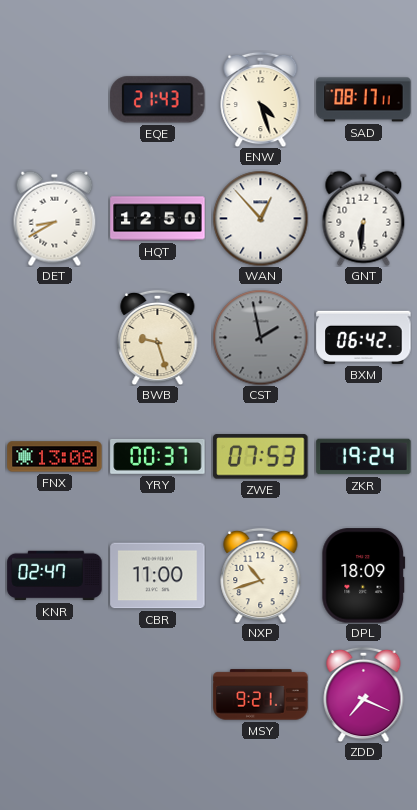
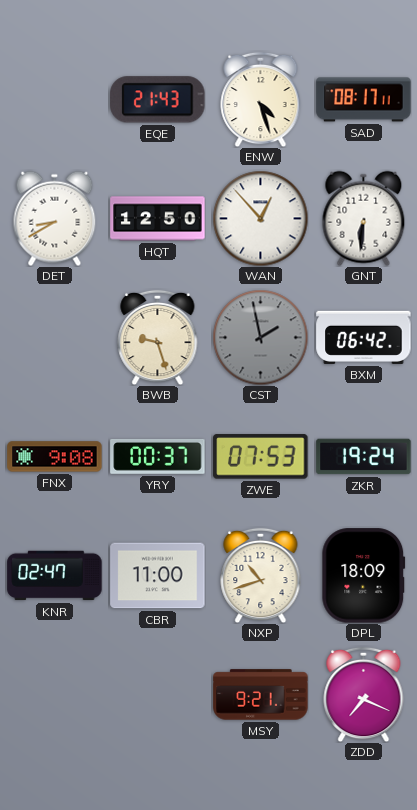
FNX: 13:08 -> 9:08
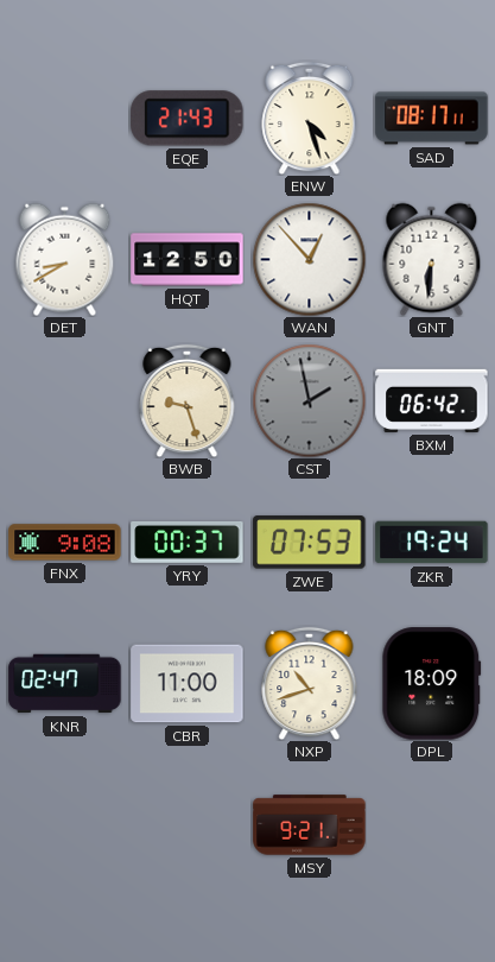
ZDD: 7:19 -> none
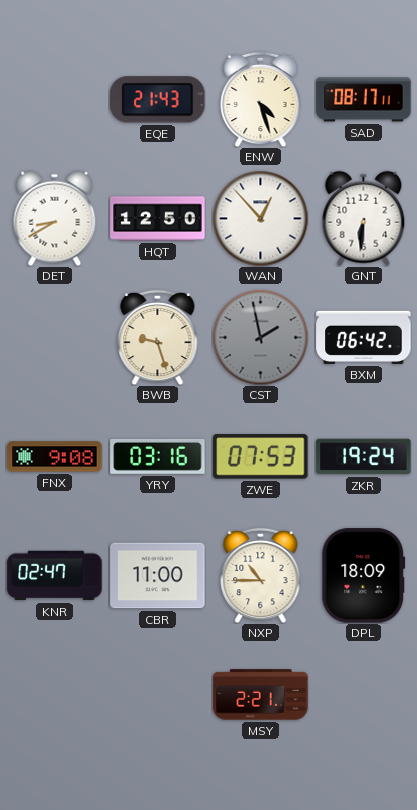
YRY: 00:37 -> 03:16
NXP: 10:42 -> 10:45
MSY: 9:21 -> 2:21
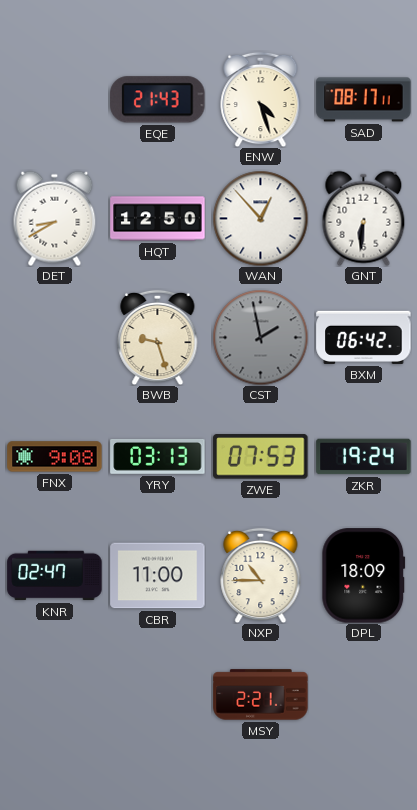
YRY: 03:16 -> 03:13
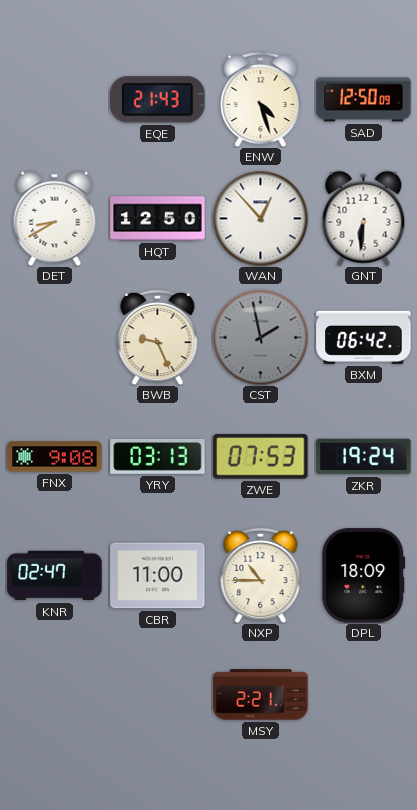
SAD: 08:17 -> 12:50
BWB: 9:27 -> 9:26
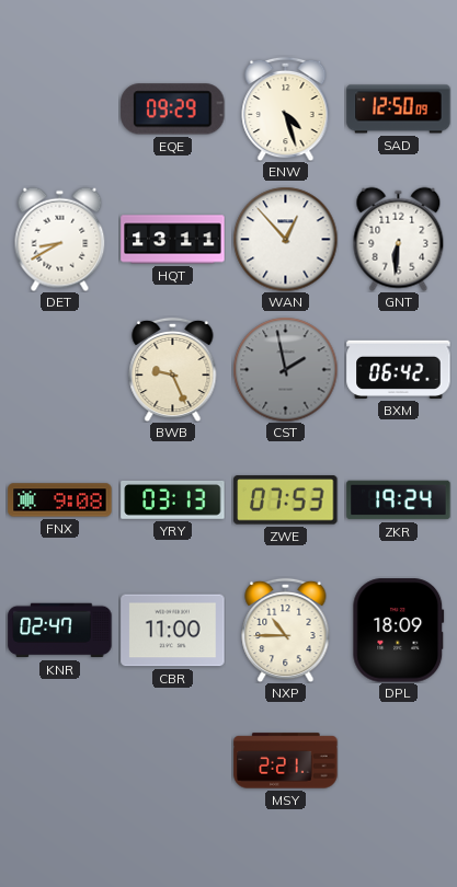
EQE: 21:43 -> 09:29
HQT: 12:50 -> 13:11
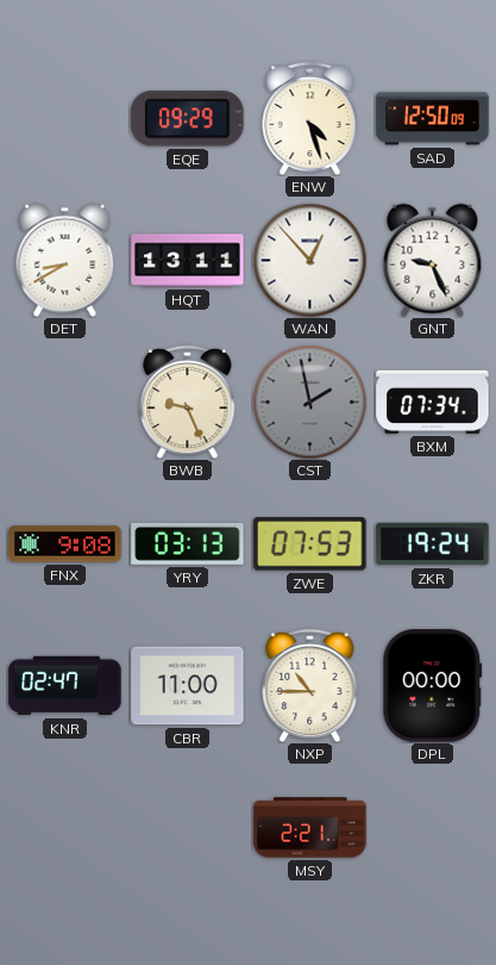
GNT: 6:31 -> 9:26
BXM: 06:42 -> 07:34
DPL: 18:09 -> 00:00
